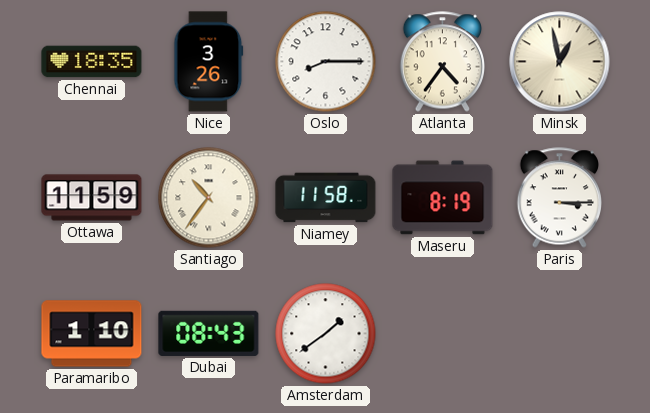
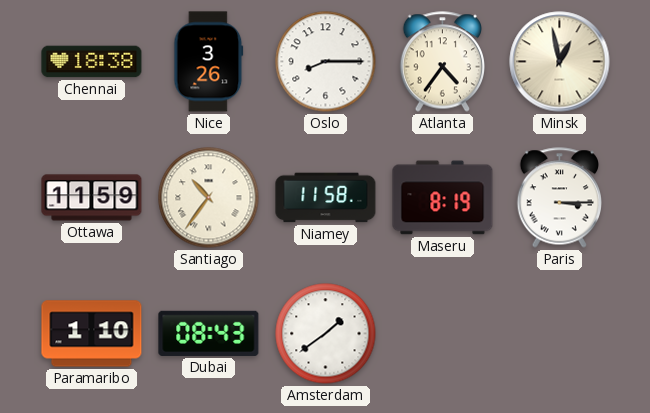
Chennai: 18:35 -> 18:38
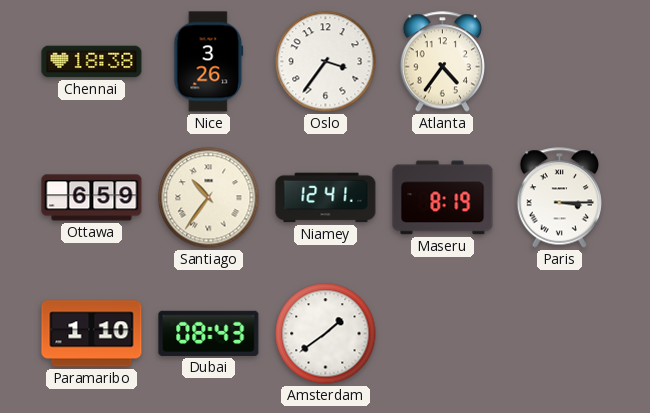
Oslo: 8:15 -> 3:36
Minsk: 12:58 -> none
Ottawa: 11:59 -> 6:59
Niamey: 11:58 -> 12:41
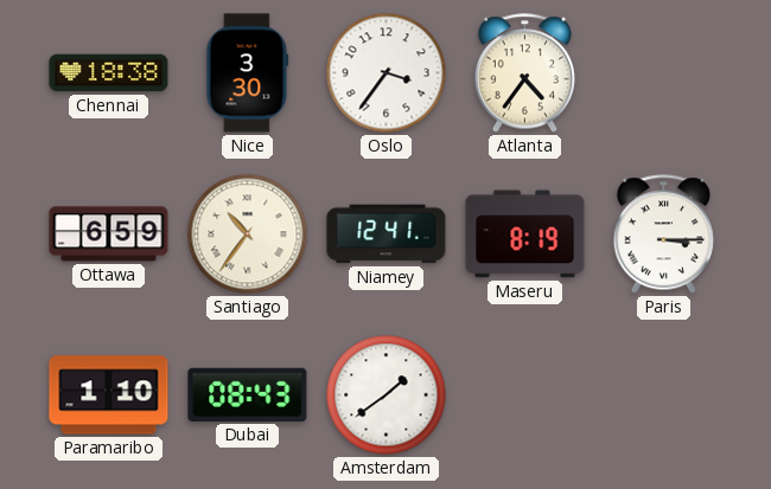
Nice: 3:26 -> 3:30
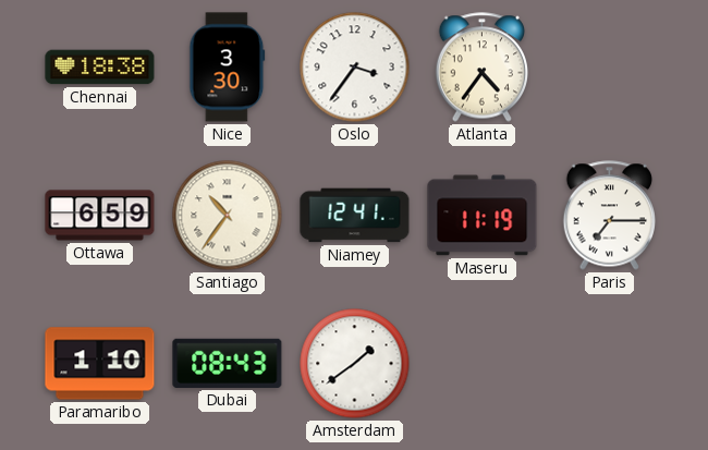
Maseru: 8:19 -> 11:19
Paris: 3:15 -> 7:15
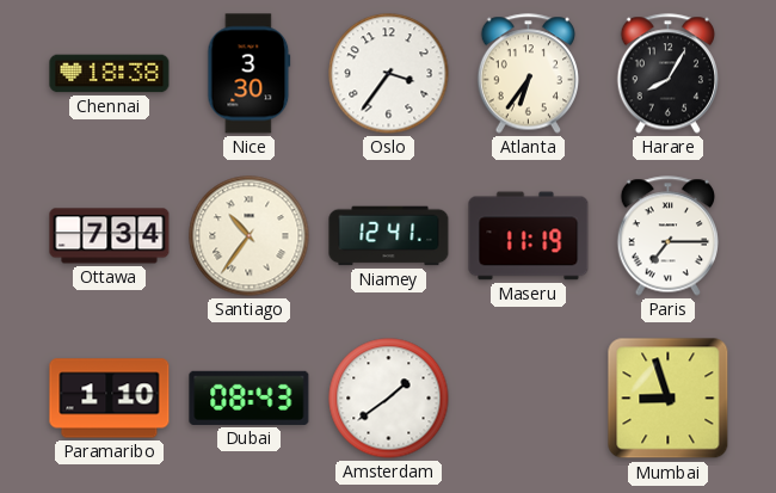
Atlanta: 4:36 -> 6:36
Harare: none -> 8:05
Ottawa: 6:59 -> 7:34
Mumbai: none -> 8:57
